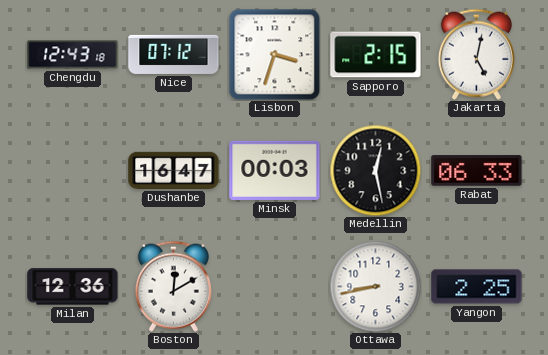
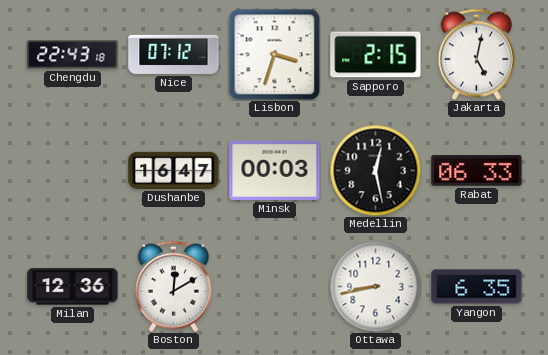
Chengdu: 12:43 -> 22:43
Yangon: 2:25 -> 6:35
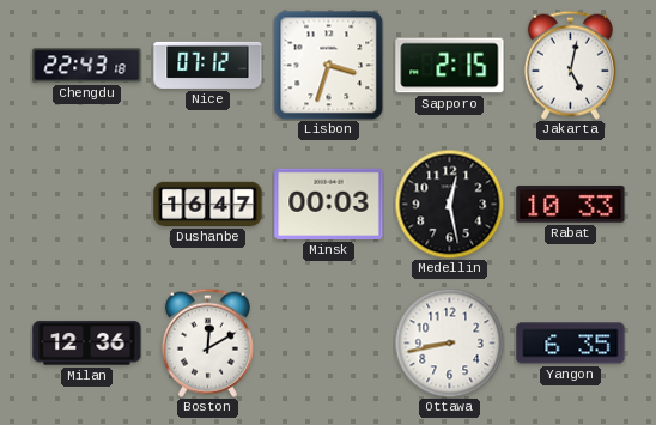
Rabat: 06:33 -> 10:33
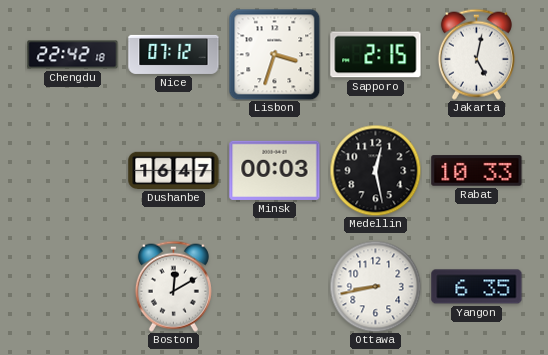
Chengdu: 22:43 -> 22:42
Milan: 12:36 -> none
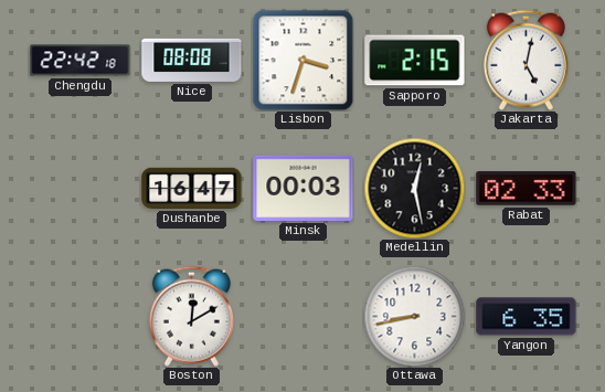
Nice: 07:12 -> 08:08
Rabat: 10:33 -> 02:33
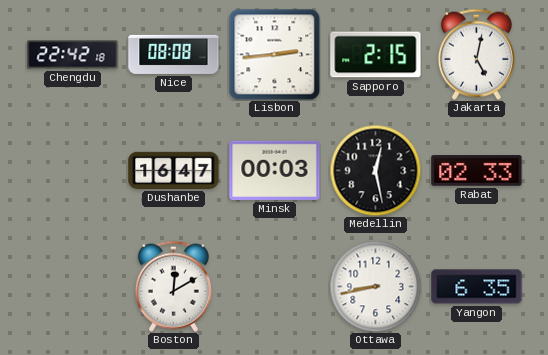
Lisbon: 3:33 -> 2:44
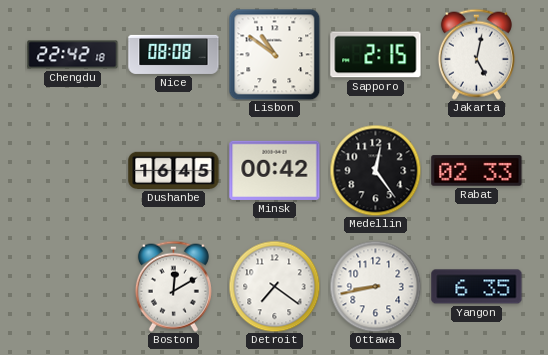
Lisbon: 2:44 -> 10:51
Dushanbe: 16:47 -> 16:45
Minsk: 00:03 -> 00:42
Medellin: 12:28 -> 12:24
Detroit: none -> 7:21
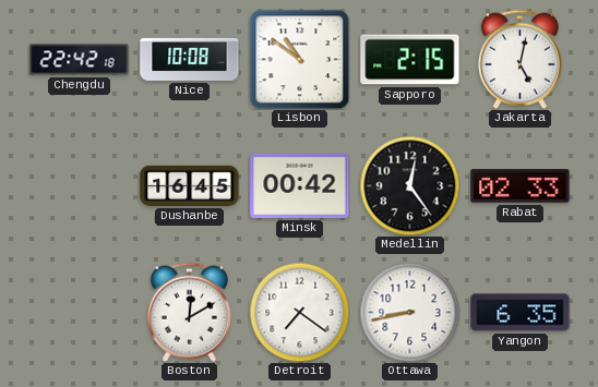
Nice: 08:08 -> 10:08
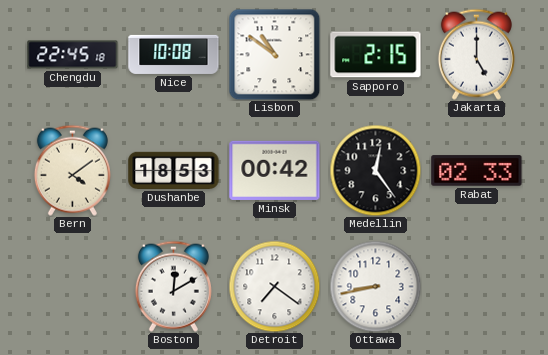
Chengdu: 22:42 -> 22:45
Jakarta: 5:02 -> 5:00
Bern: none -> 4:09
Dushanbe: 16:45 -> 18:53
Yangon: 6:35 -> none
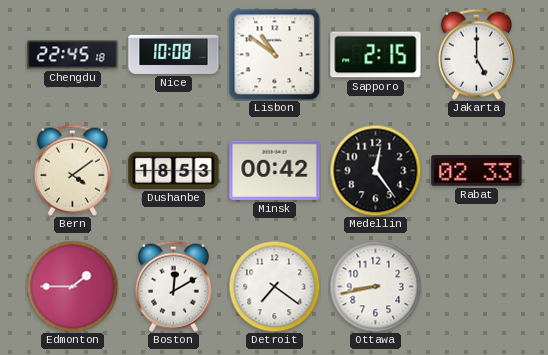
Edmonton: none -> 1:45
